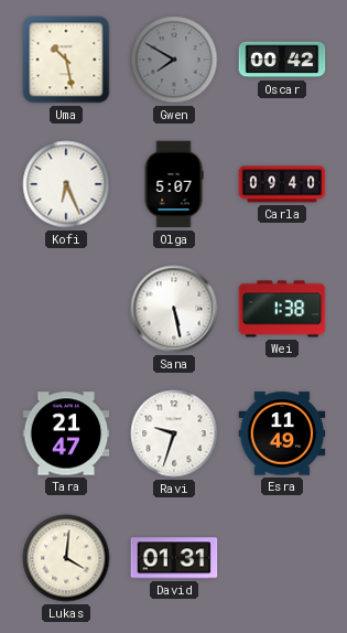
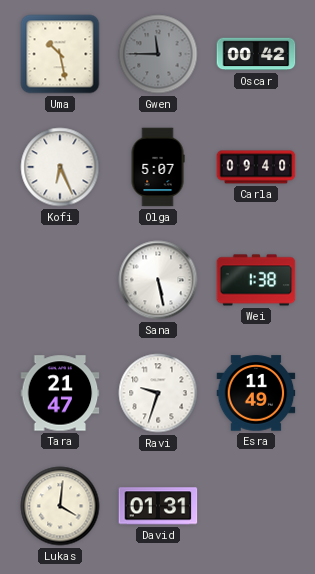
Gwen: 7:50 -> 11:45
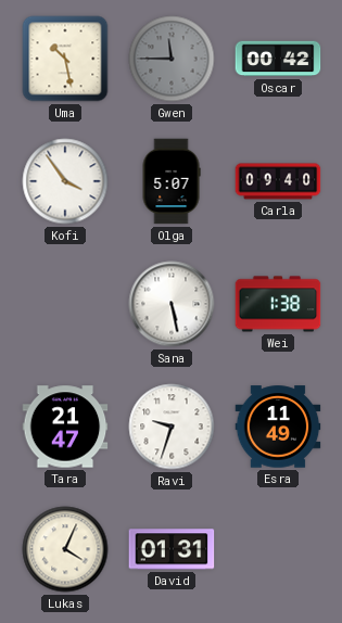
Kofi: 6:26 -> 3:54
Lukas: 4:01 -> 4:04
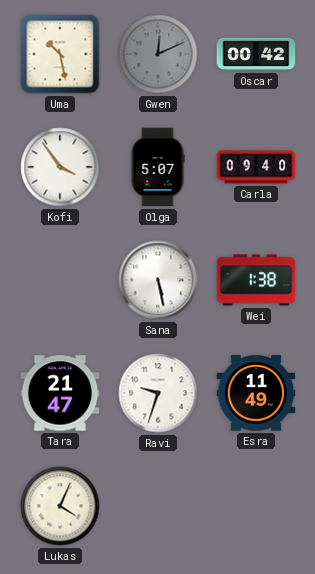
Gwen: 11:45 -> 12:11
David: 01:31 -> none
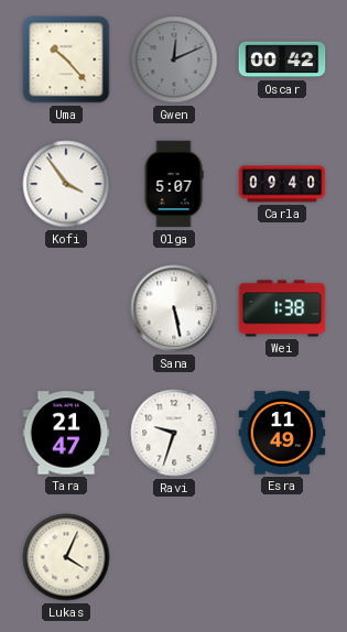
Uma: 10:28 -> 10:23
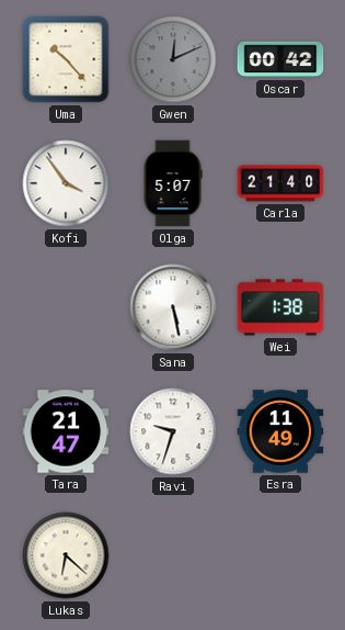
Carla: 09:40 -> 21:40
Lukas: 4:04 -> 6:22
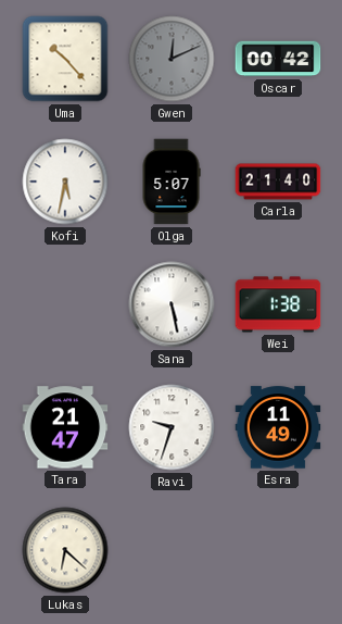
Kofi: 3:54 -> 5:32
